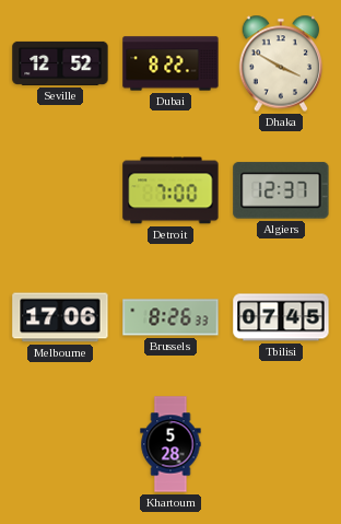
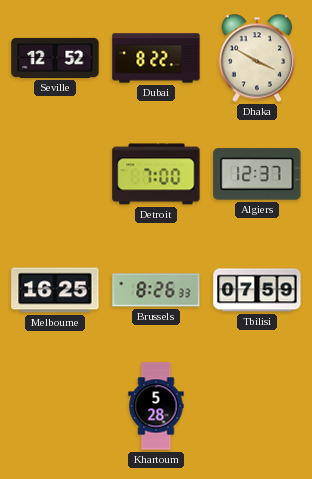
Melbourne: 17:06 -> 16:25
Tbilisi: 07:45 -> 07:59
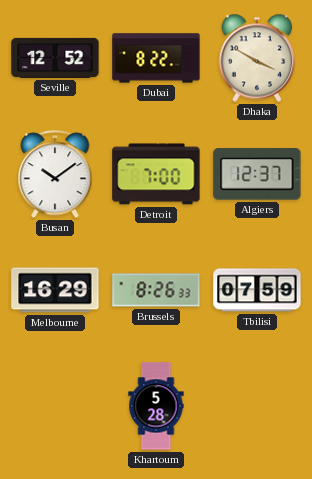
Busan: none -> 10:09
Melbourne: 16:25 -> 16:29
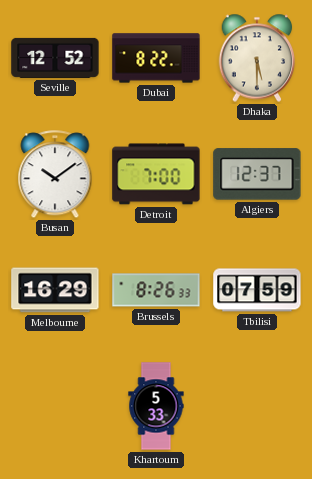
Dhaka: 3:50 -> 5:30
Khartoum: 5:28 -> 5:33
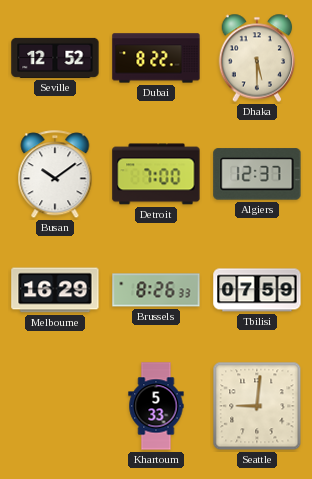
Seattle: none -> 9:01
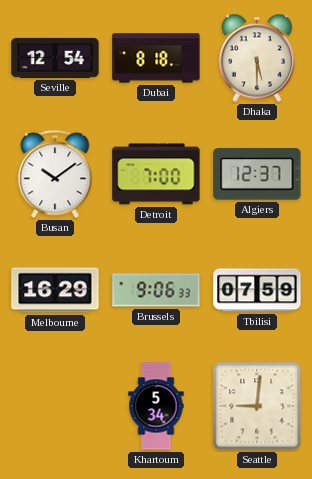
Seville: 12:52 -> 12:54
Dubai: 8:22 -> 8:18
Brussels: 8:26 -> 9:06
Khartoum: 5:33 -> 5:34
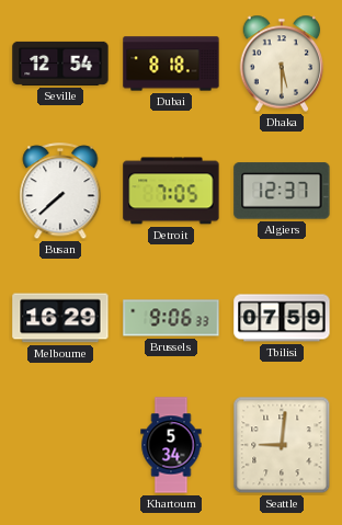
Busan: 10:09 -> 7:38
Detroit: 7:00 -> 7:05
